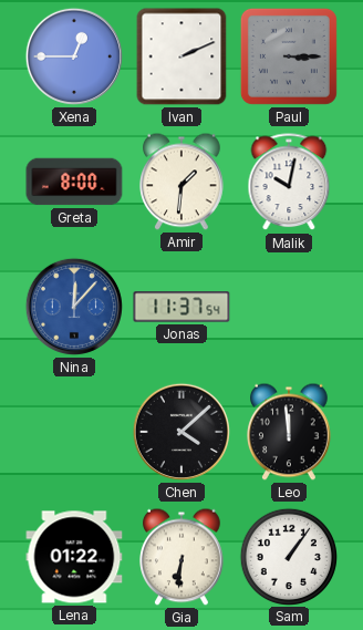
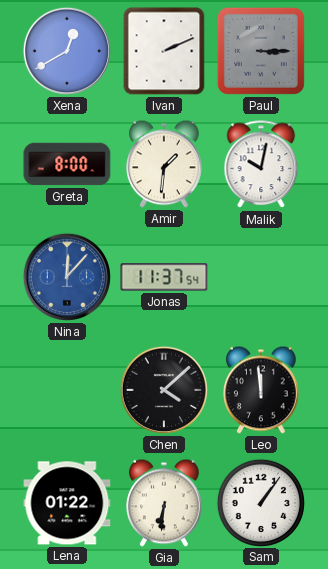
Xena: 12:45 -> 12:40
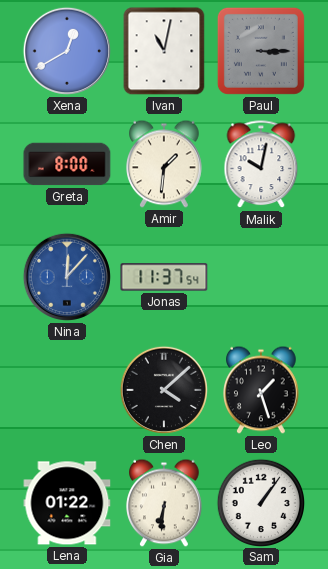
Ivan: 2:11 -> 11:02
Leo: 11:59 -> 1:27
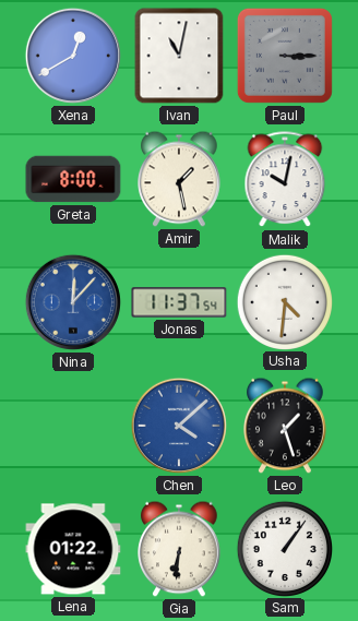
Amir: 1:31 -> 1:28
Usha: none -> 4:31
Chen dial: black -> blue
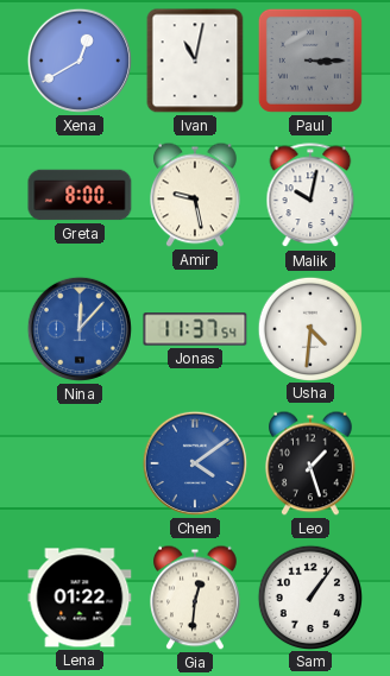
Amir: 1:28 -> 9:28
Chen: 4:08 -> 4:09
Gia: 6:31 -> 12:31
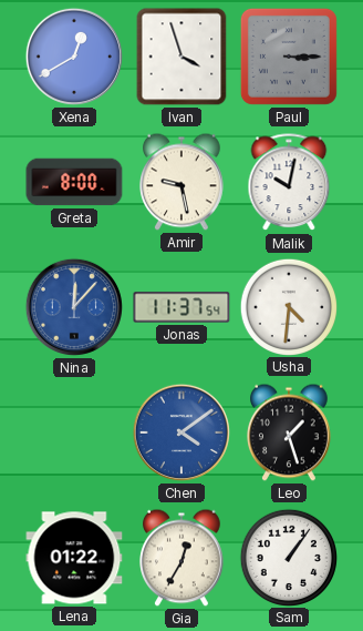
Ivan: 11:02 -> 3:57
Gia: 12:31 -> 12:35
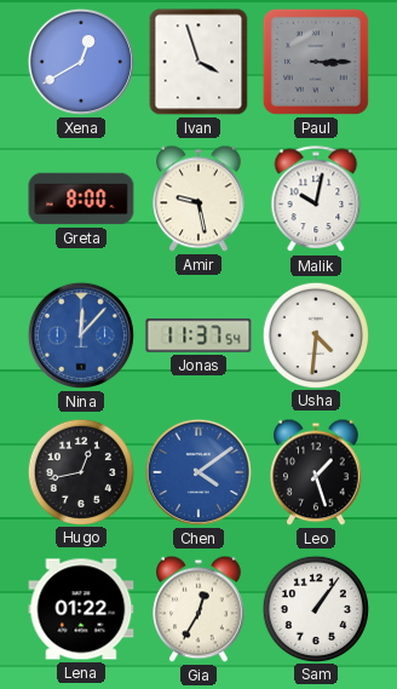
Hugo: none -> 12:43
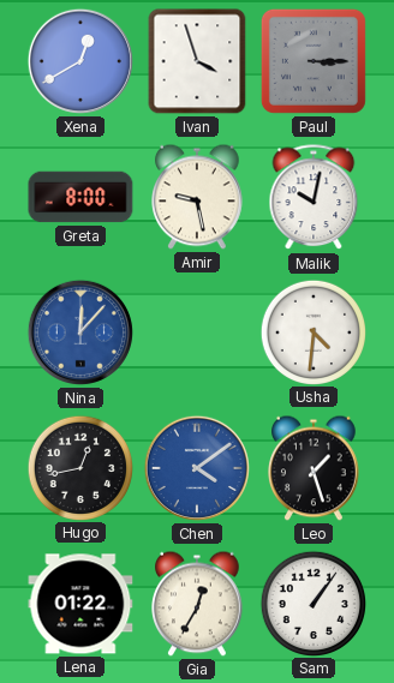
Jonas: 11:37 -> none
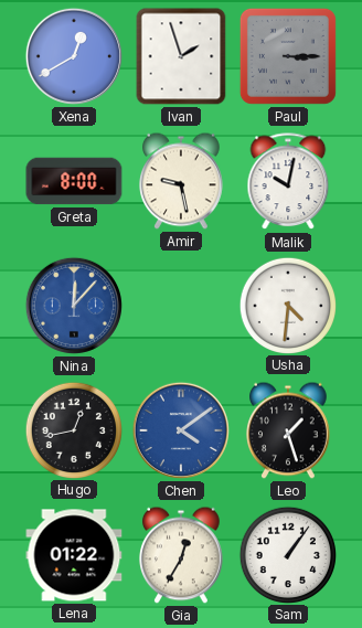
Ivan: 3:57 -> 1:57
